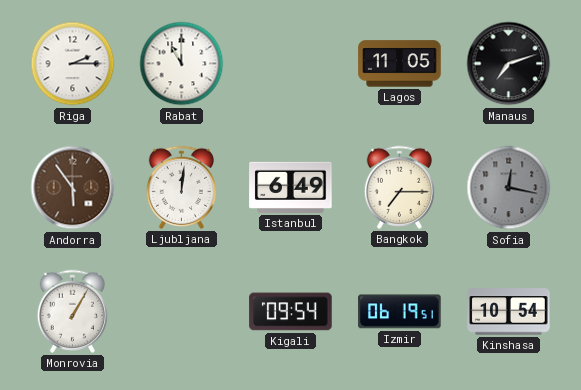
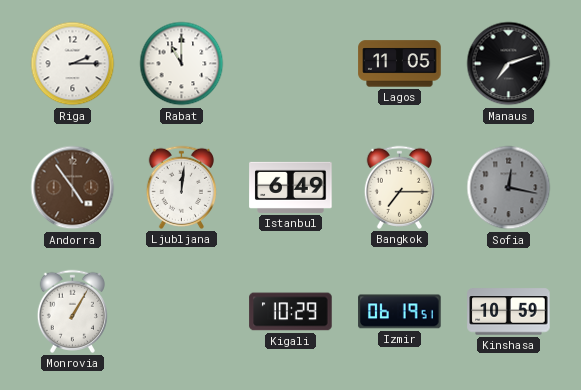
Andorra: 5:54 -> 4:54
Kigali: 09:54 -> 10:29
Kinshasa: 10:54 -> 10:59
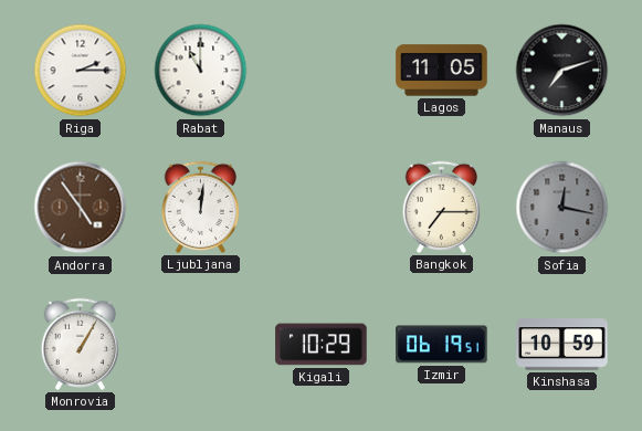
Istanbul: 6:49 -> none
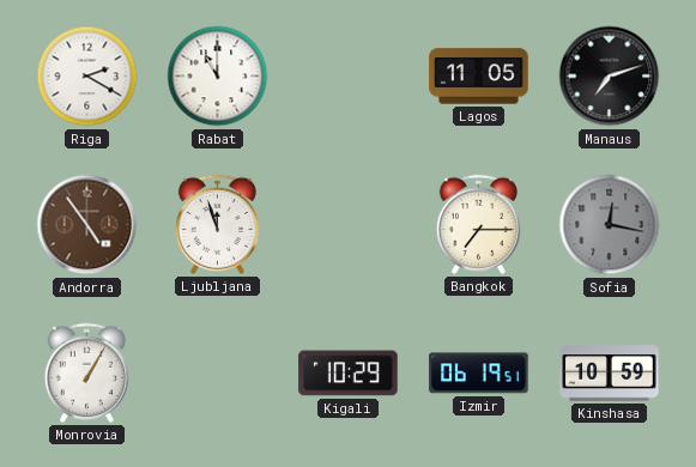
Riga: 2:15 -> 2:20
Ljubljana: 12:01 -> 11:57
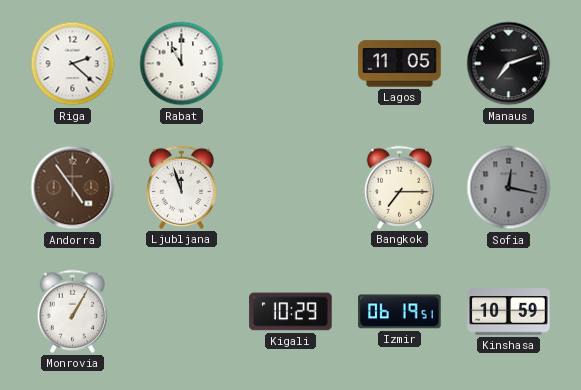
Riga: 2:20 -> 2:22
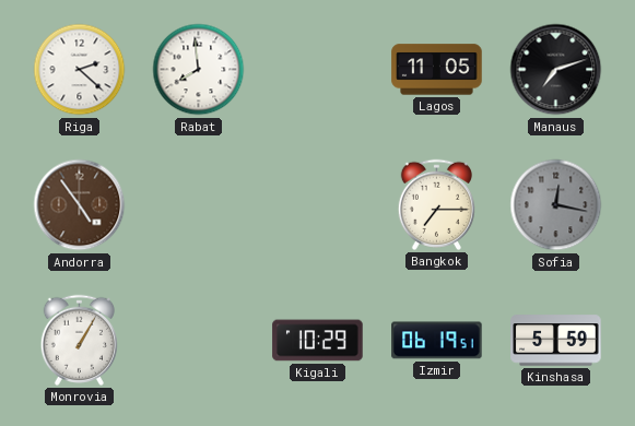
Rabat: 11:00 -> 7:59
Ljubljana: 11:57 -> none
Kinshasa: 10:59 -> 5:59
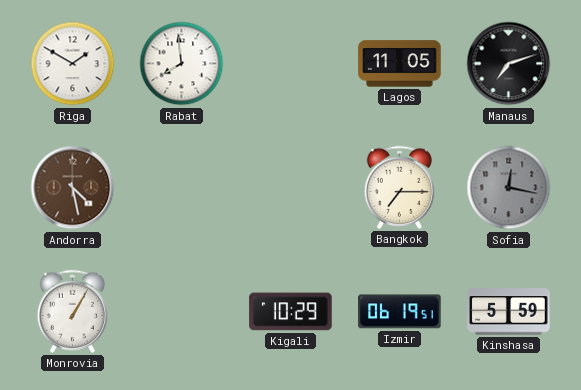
Riga: 2:22 -> 1:50
Andorra: 4:54 -> 4:28
